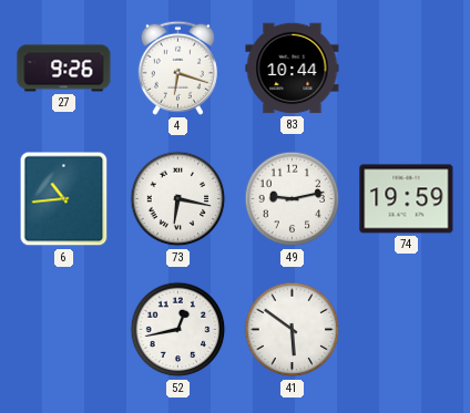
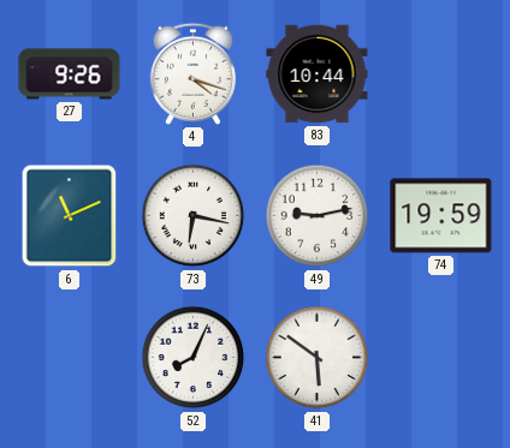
4: 6:18 -> 4:18
6: 10:44 -> 11:11
52: 12:43 -> 8:04
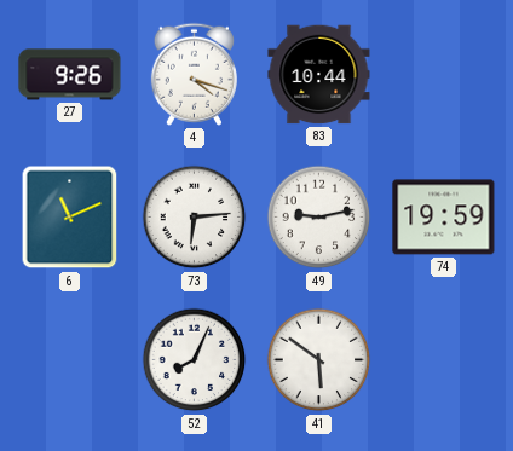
73: 6:17 -> 6:14
